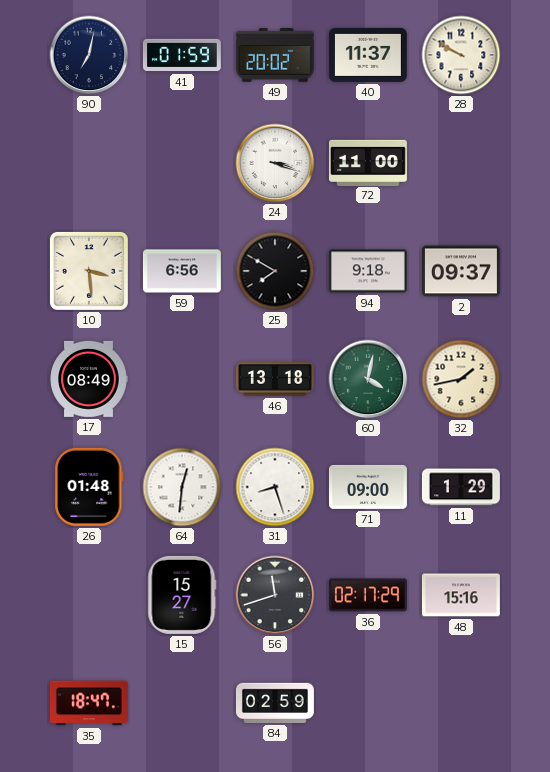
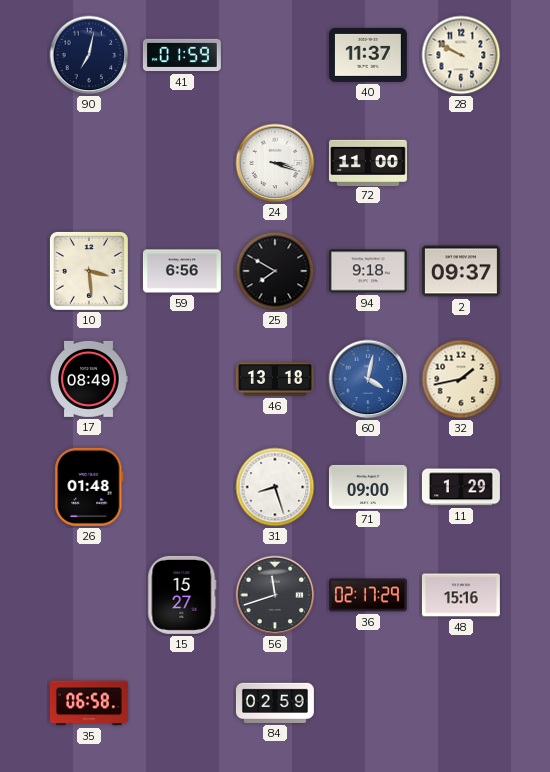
49: 20:02 -> none
60 dial: green -> blue
64: 12:31 -> none
35: 18:47 -> 06:58
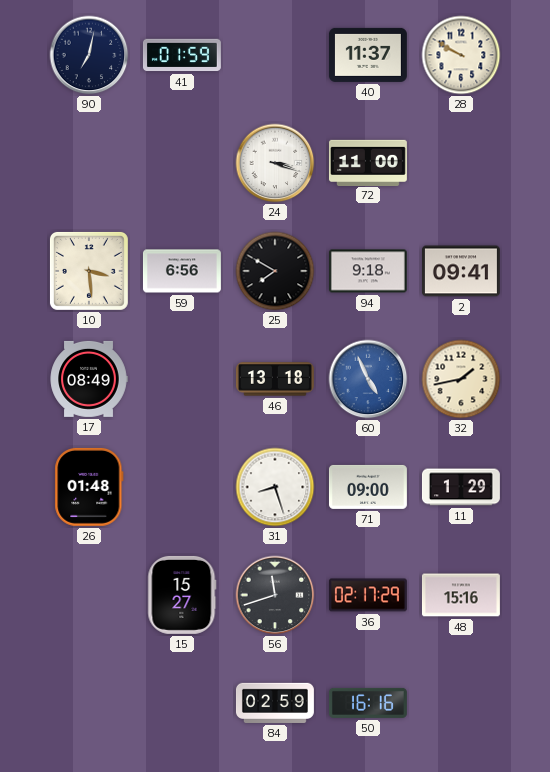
2: 09:37 -> 09:41
60: 4:02 -> 4:56
35: 06:58 -> none
50: none -> 16:16
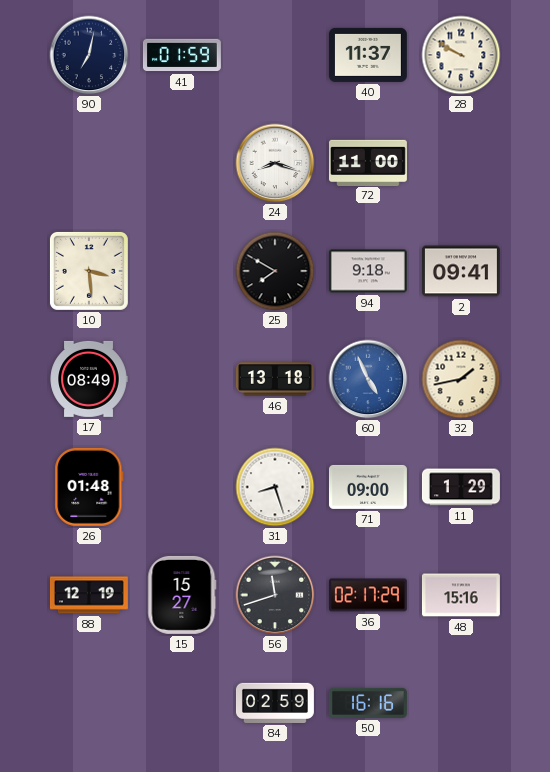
24: 3:18 -> 8:18
59: 6:56 -> none
88: none -> 12:19
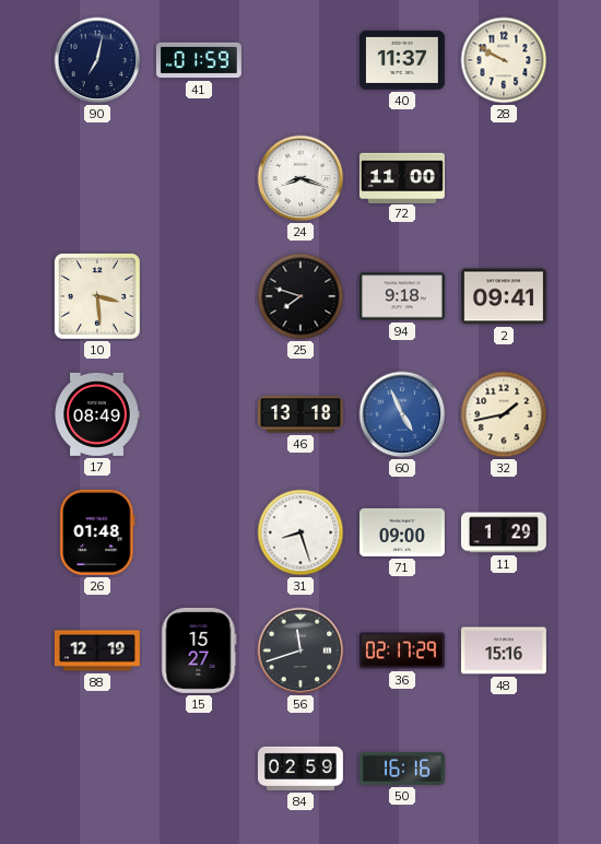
25: 7:50 -> 7:48
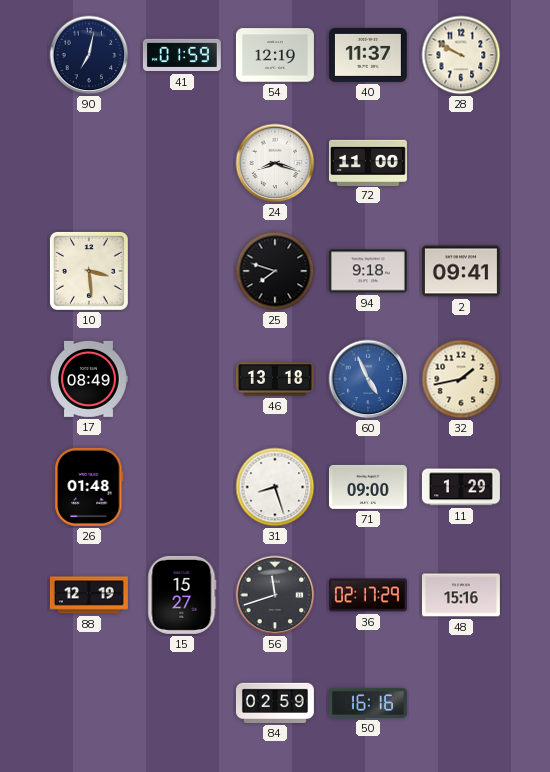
54: none -> 12:19
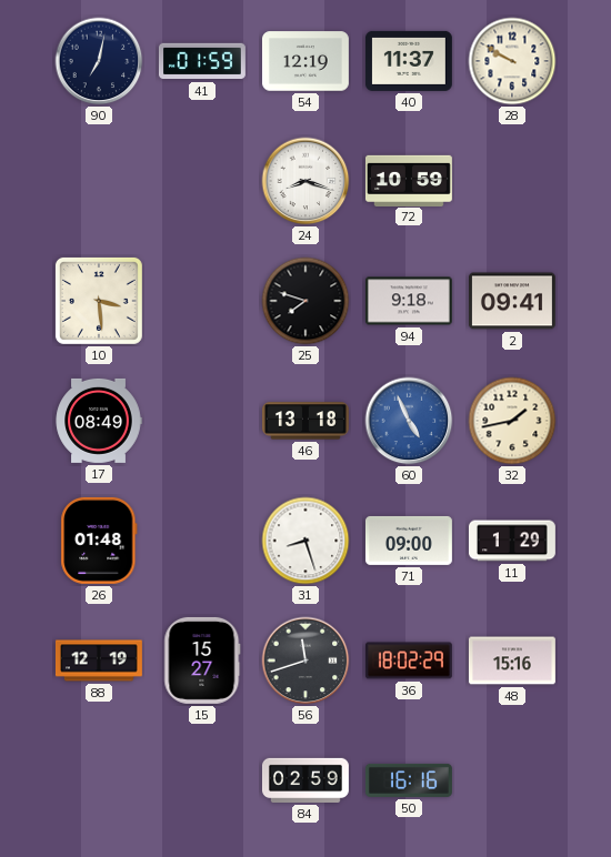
72: 11:00 -> 10:59
36: 02:17 -> 18:02
